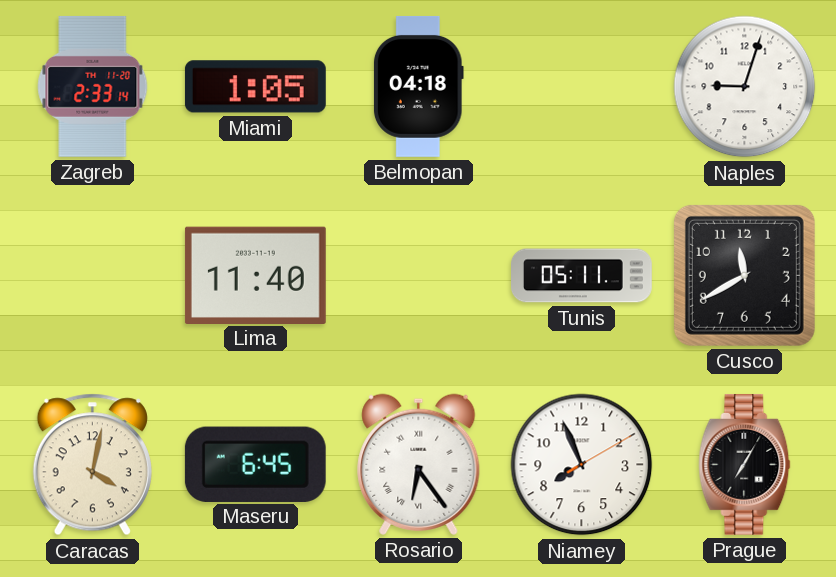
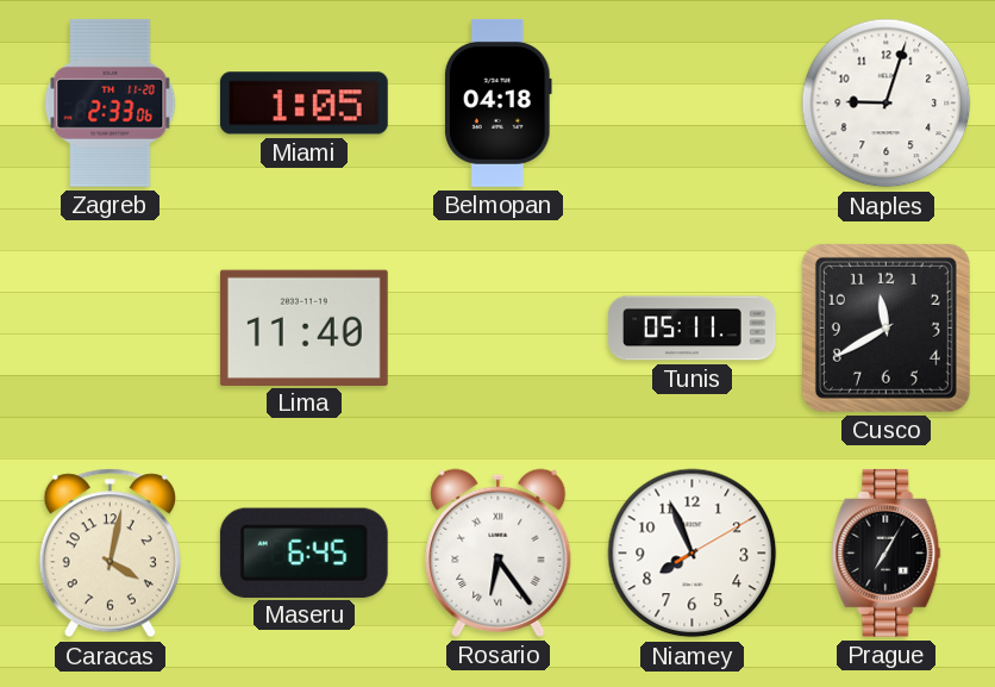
Zagreb: 2:33:14 -> 2:33:06
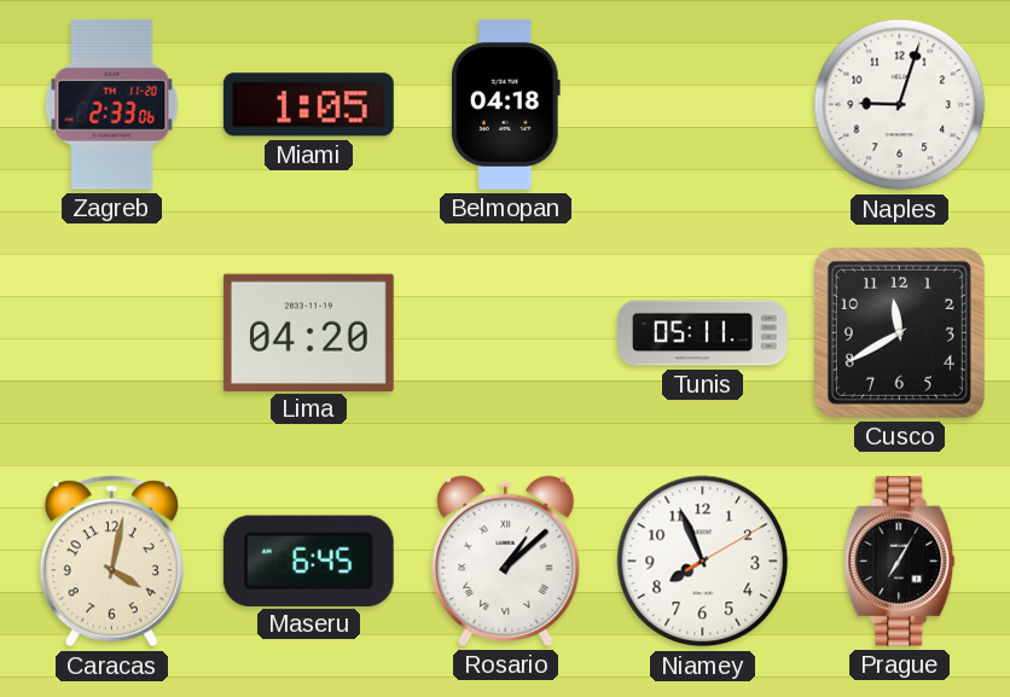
Lima: 11:40 -> 04:20
Rosario: 6:24 -> 1:08
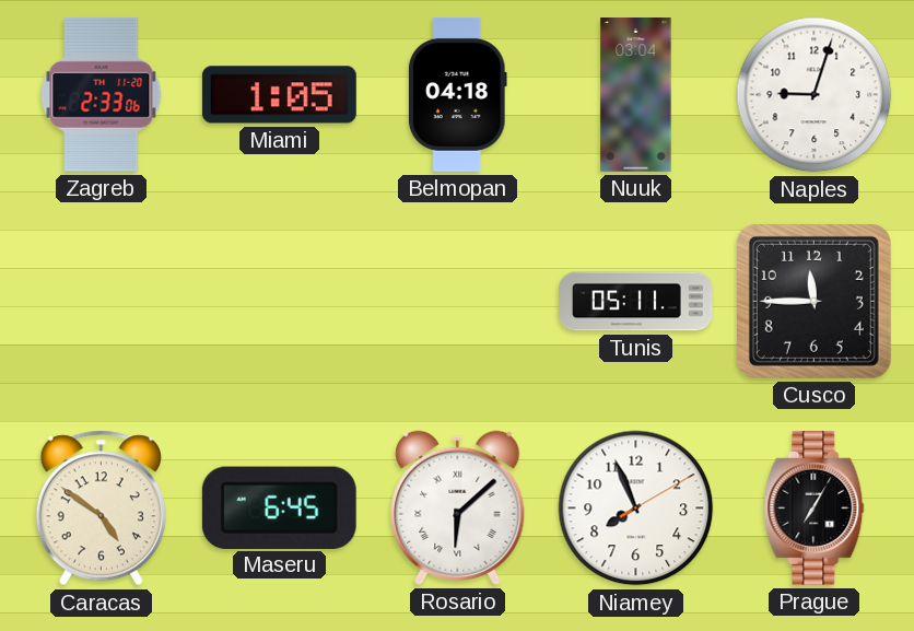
Nuuk: none -> 03:04
Lima: 04:20 -> none
Cusco: 11:40 -> 11:45
Caracas: 4:02 -> 4:51
Rosario: 1:08 -> 6:08
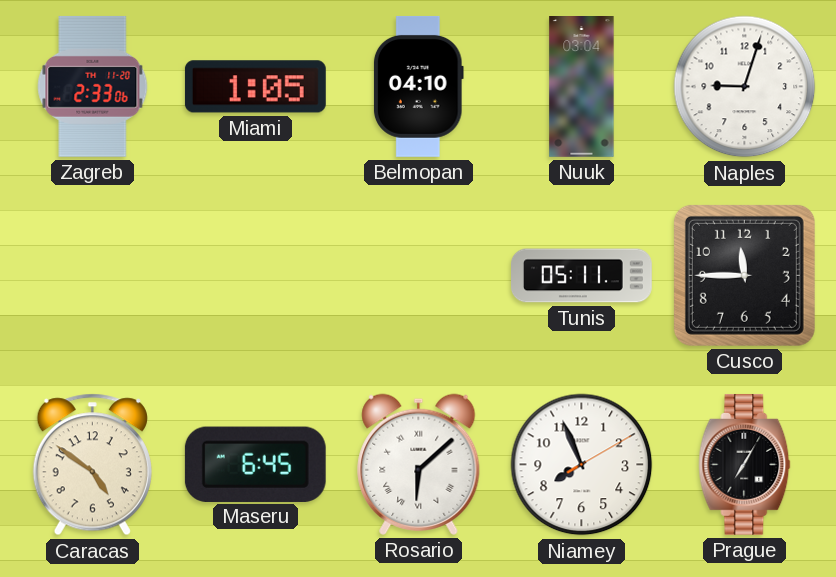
Belmopan: 04:18 -> 04:10
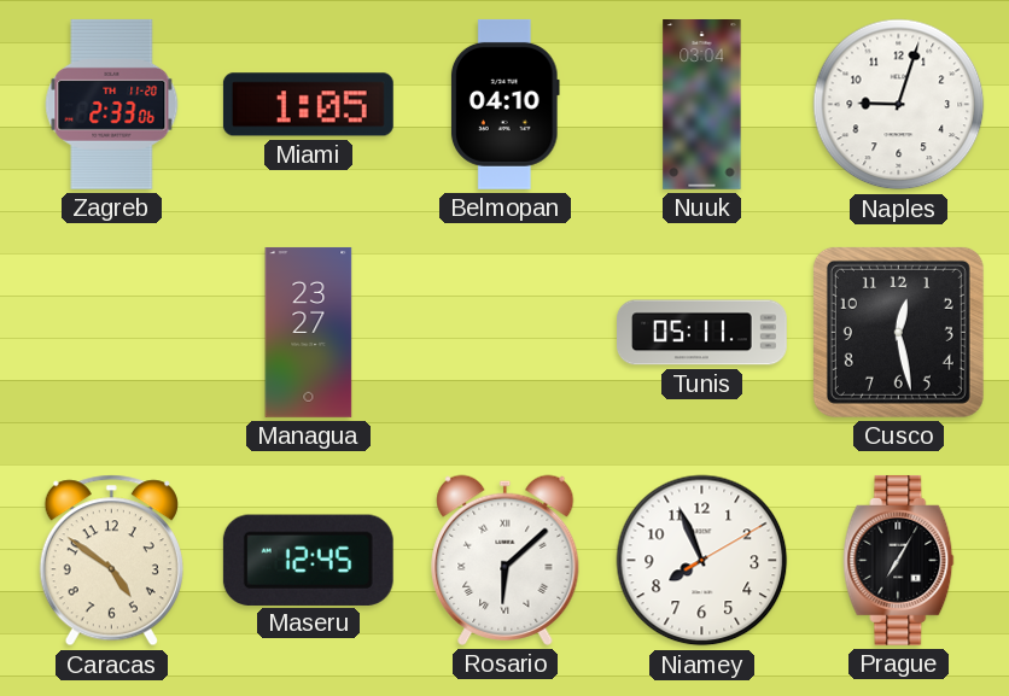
Managua: none -> 23:27
Cusco: 11:45 -> 12:28
Maseru: 6:45 -> 12:45
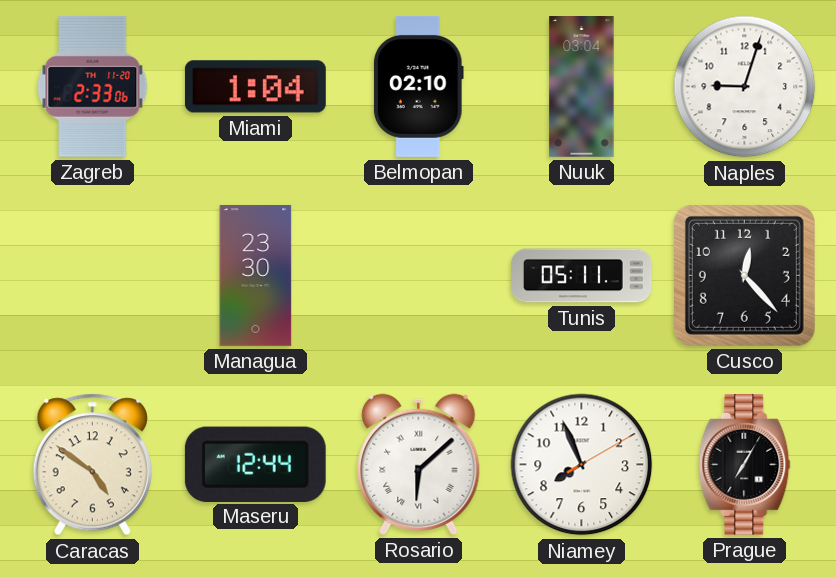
Miami: 1:05 -> 1:04
Belmopan: 04:10 -> 02:10
Managua: 23:27 -> 23:30
Cusco: 12:28 -> 12:23
Maseru: 12:45 -> 12:44
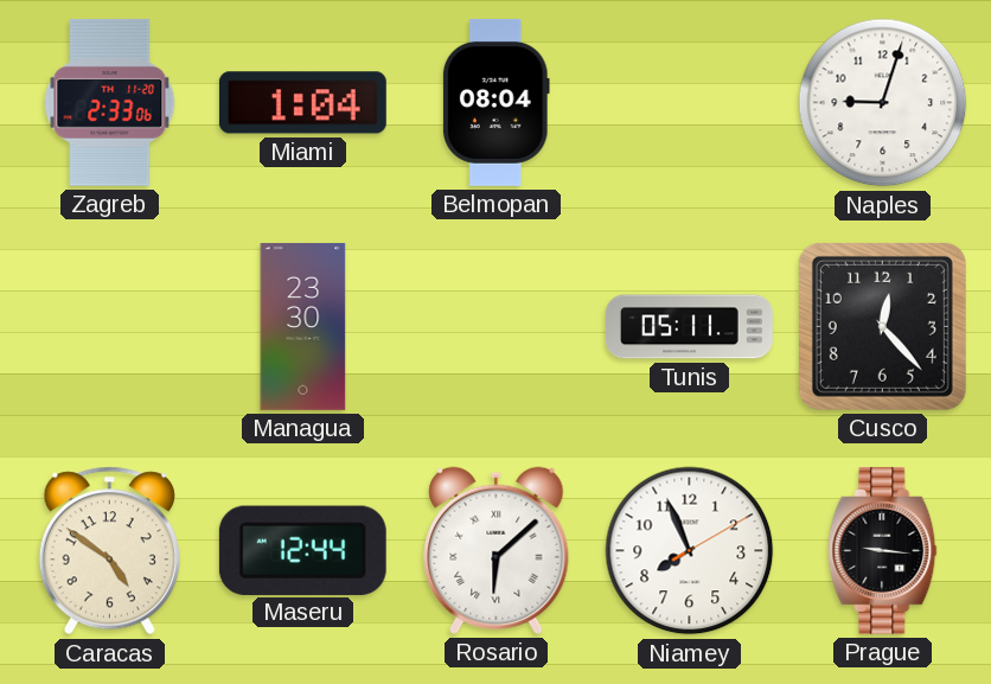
Belmopan: 02:10 -> 08:04
Nuuk: 03:04 -> none
Prague: 7:05 -> 9:16
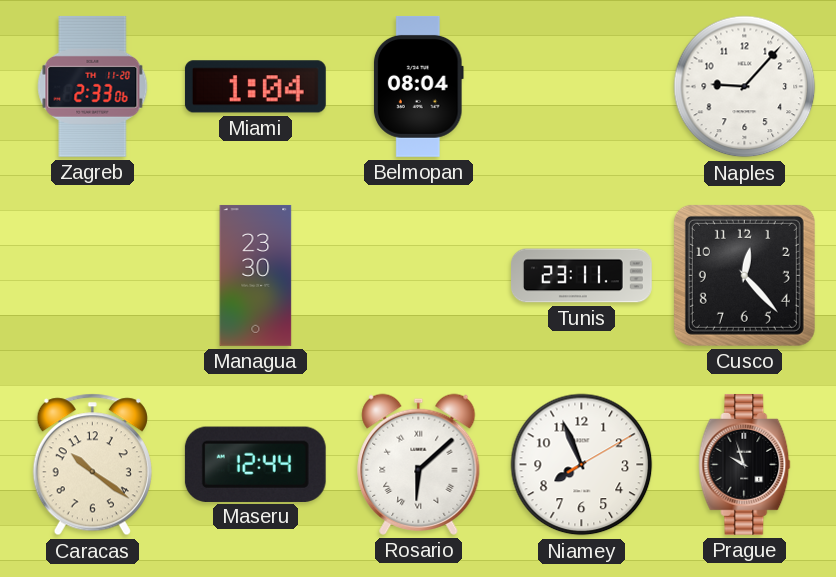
Naples: 9:03 -> 9:07
Tunis: 05:11 -> 23:11
Caracas: 4:51 -> 10:21
Prague: 9:16 -> 9:57
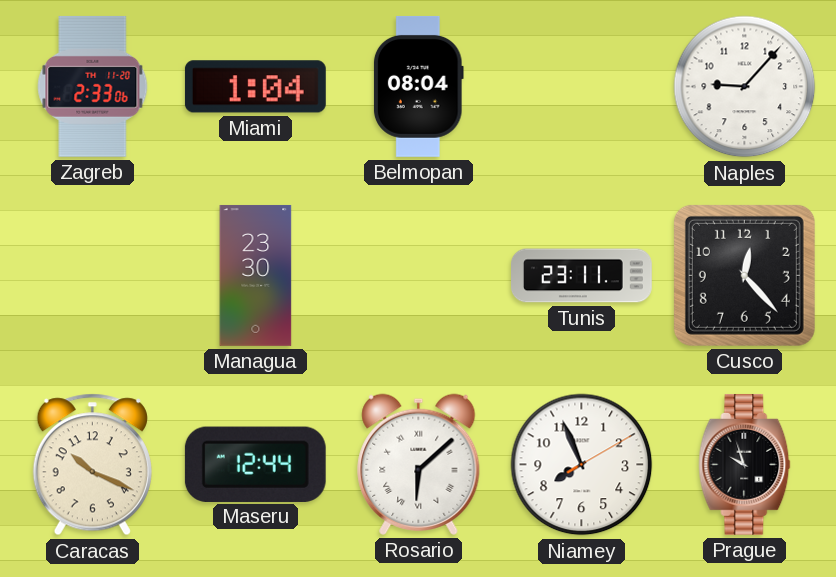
Caracas: 10:21 -> 10:19
